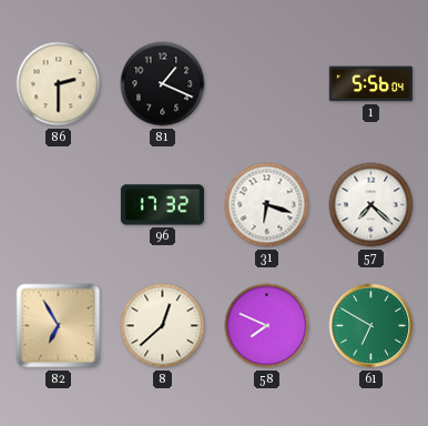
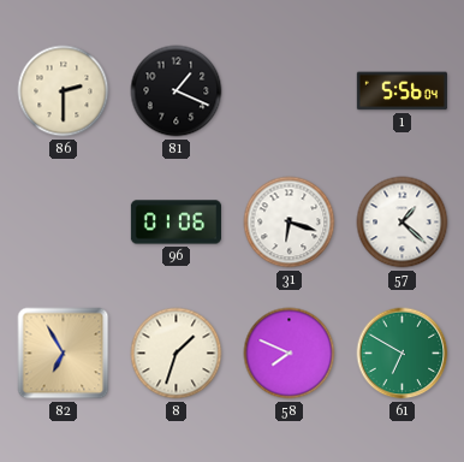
96: 17:32 -> 01:06
57: 7:22 -> 1:22
8: 12:38 -> 1:33
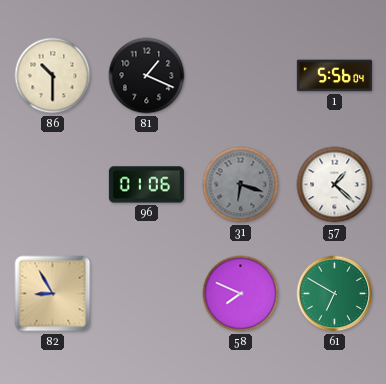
86: 2:30 -> 10:30
31 dial: white -> grey
82: 6:55 -> 8:55
8: 1:33 -> none
